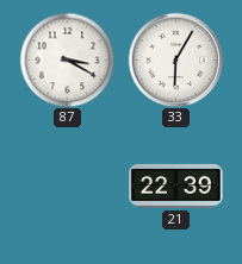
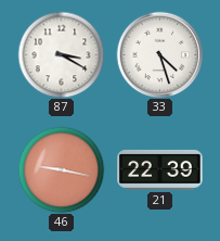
33: 6:05 -> 4:27
46: none -> 9:17
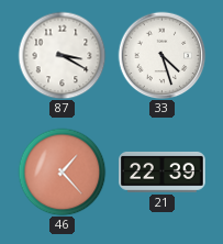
46: 9:17 -> 1:23
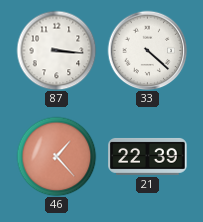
87: 3:20 -> 3:16
33: 4:27 -> 4:22
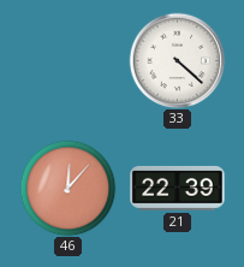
87: 3:16 -> none
46: 1:23 -> 12:07
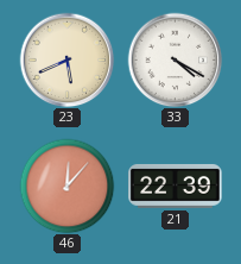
23: none -> 5:41
33: 4:22 -> 4:20
